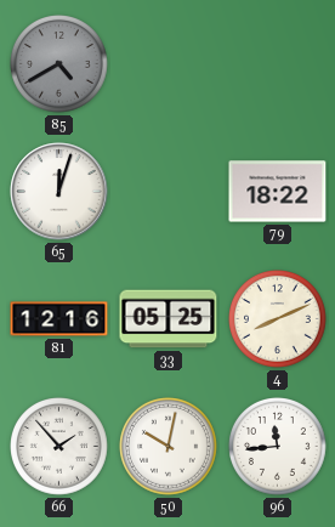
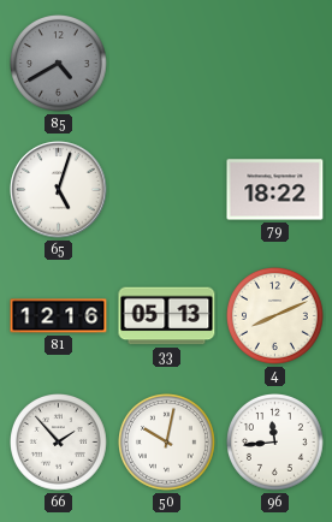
65: 12:03 -> 5:03
33: 05:25 -> 05:13
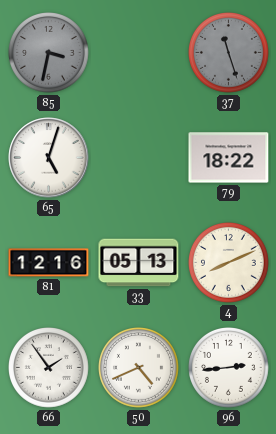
85: 4:40 -> 3:32
37: none -> 11:27
66: 1:53 -> 1:54
50: 10:02 -> 4:41
96: 11:44 -> 2:44
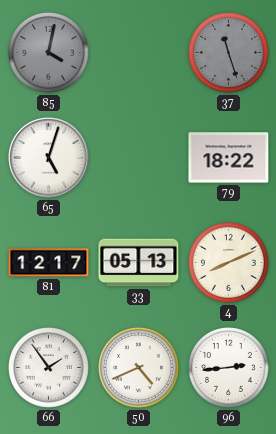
85: 3:32 -> 4:02
81: 12:16 -> 12:17
